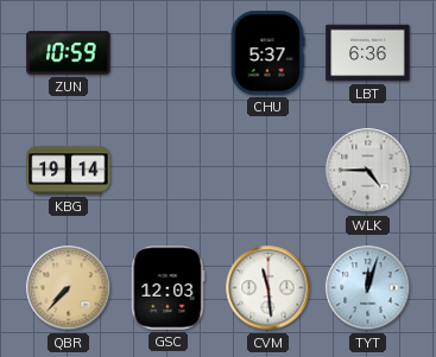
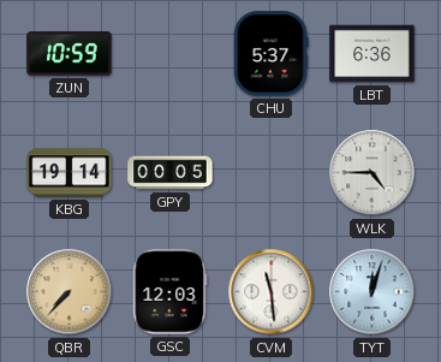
GPY: none -> 00:05
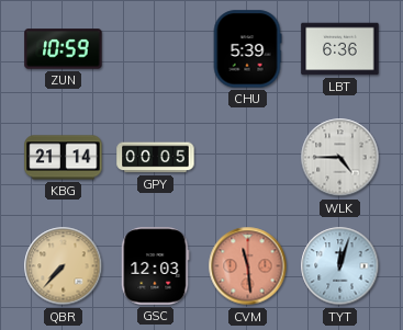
CHU: 5:37 -> 5:39
KBG: 19:14 -> 21:14
CVM dial: white -> salmon
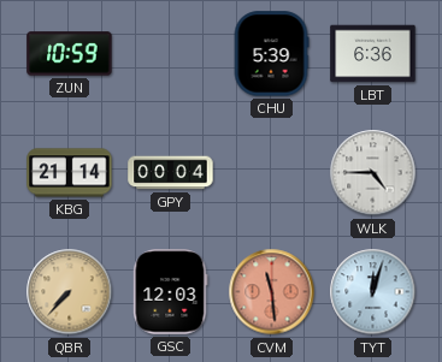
GPY: 00:05 -> 00:04
